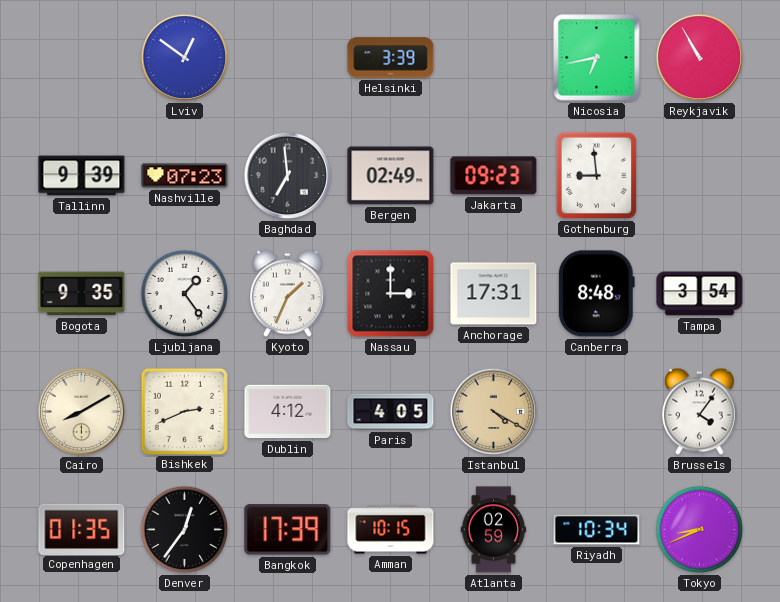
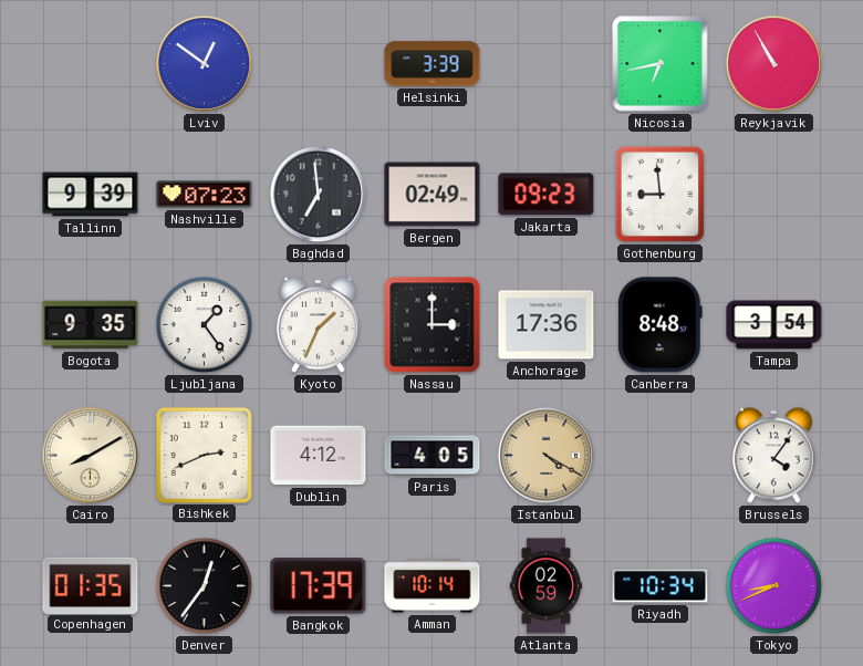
Anchorage: 17:31 -> 17:36
Amman: 10:15 -> 10:14
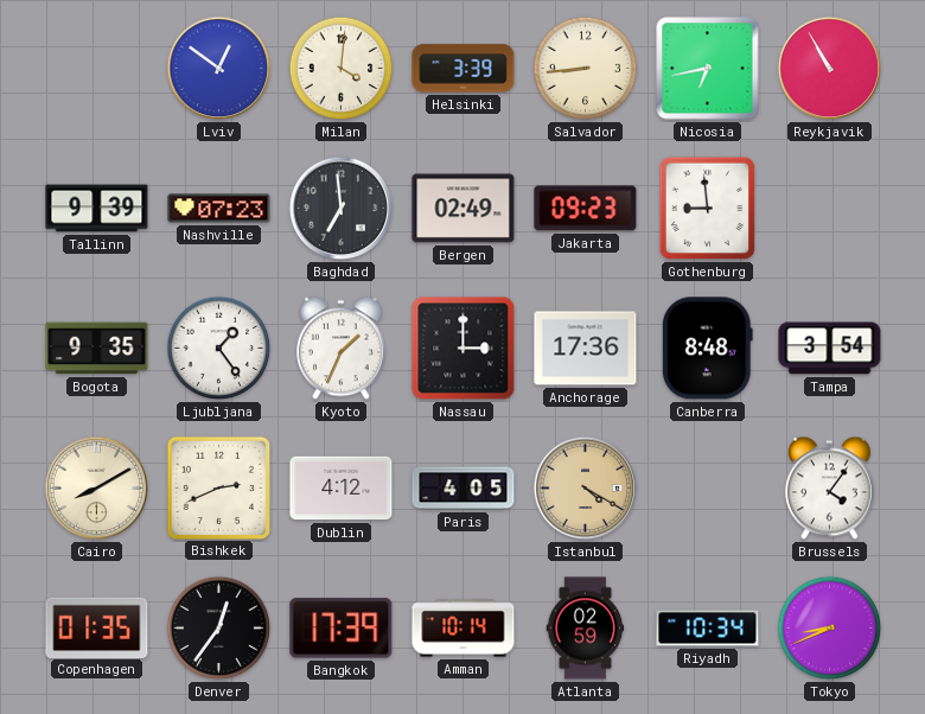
Milan: none -> 4:01
Salvador: none -> 8:44
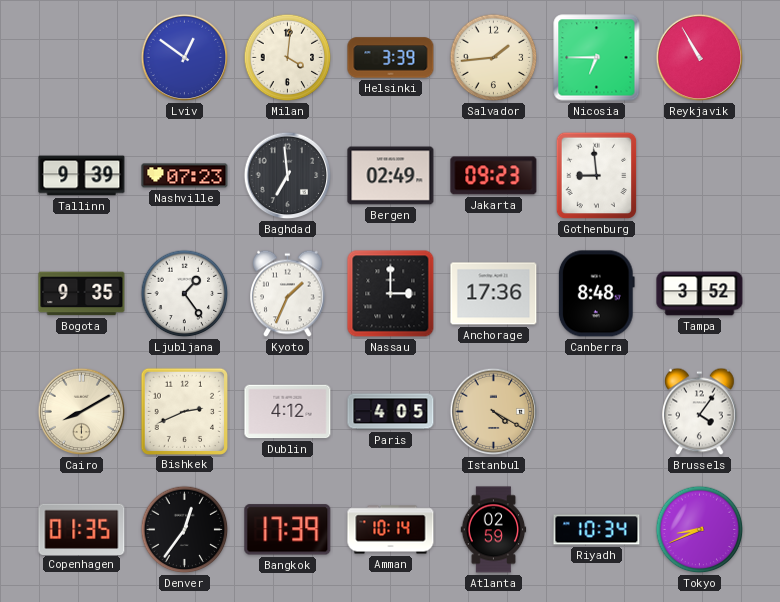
Salvador: 8:44 -> 1:44
Nicosia: 6:43 -> 6:45
Tampa: 3:54 -> 3:52
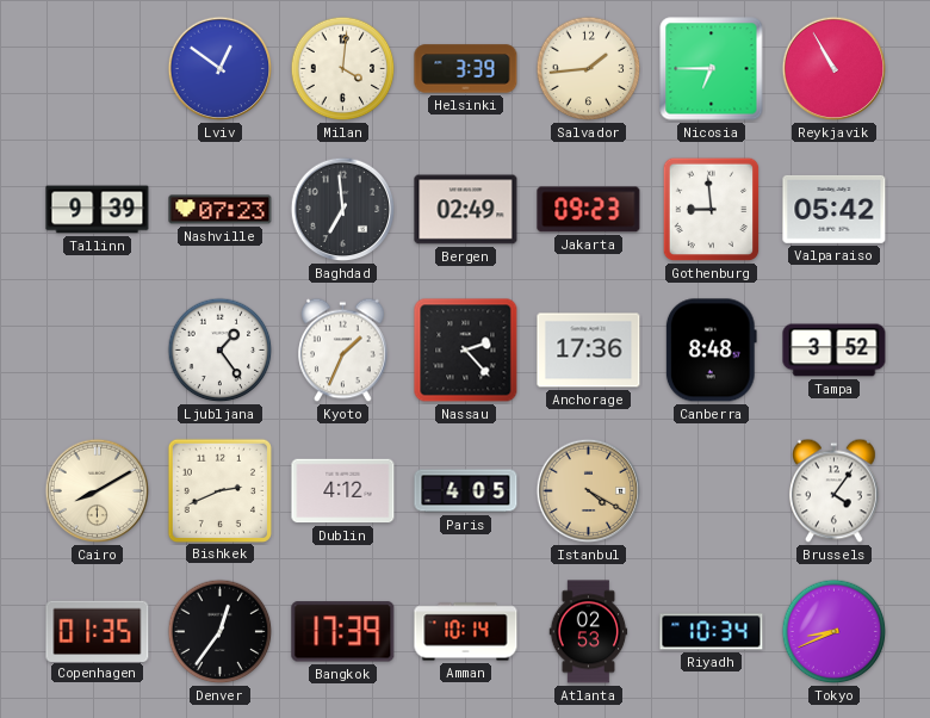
Valparaiso: none -> 05:42
Bogota: 9:35 -> none
Nassau: 3:00 -> 2:23
Atlanta: 02:59 -> 02:53
